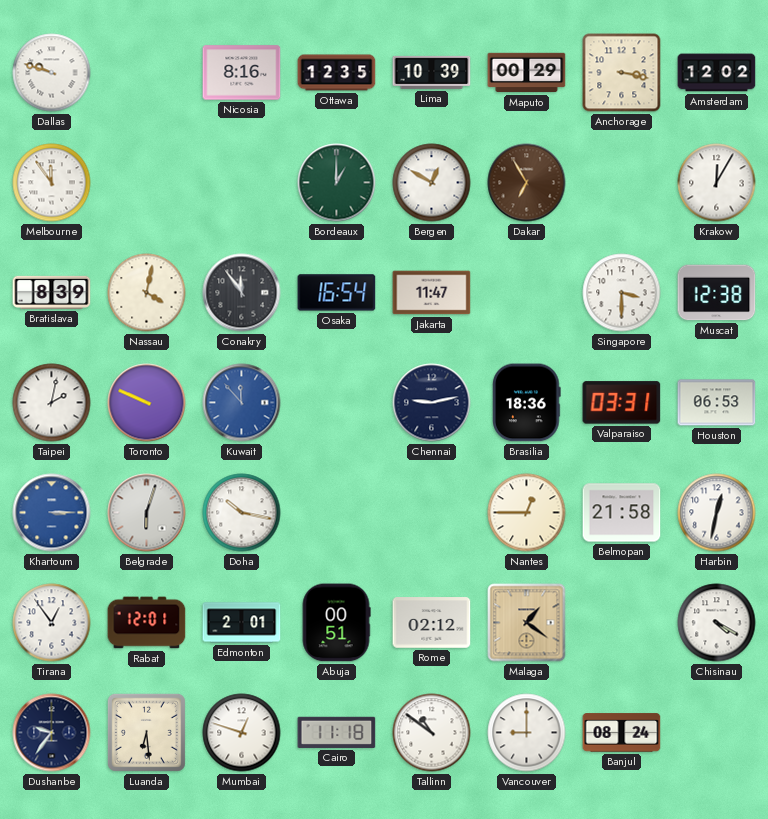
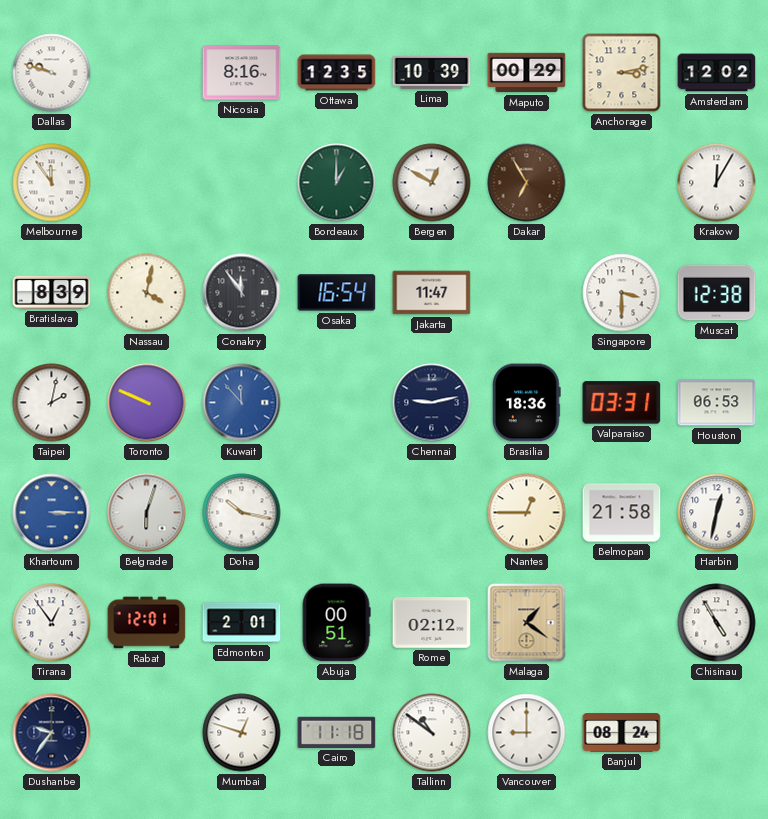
Anchorage: 3:17 -> 3:13
Chisinau: 4:20 -> 4:55
Luanda: 6:29 -> none
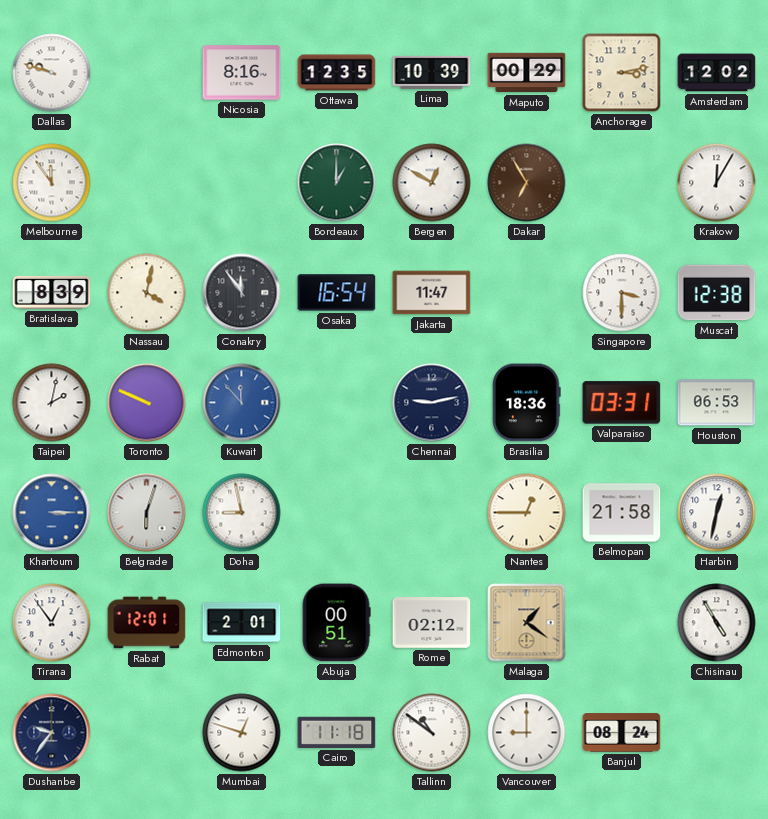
Doha: 10:17 -> 8:58
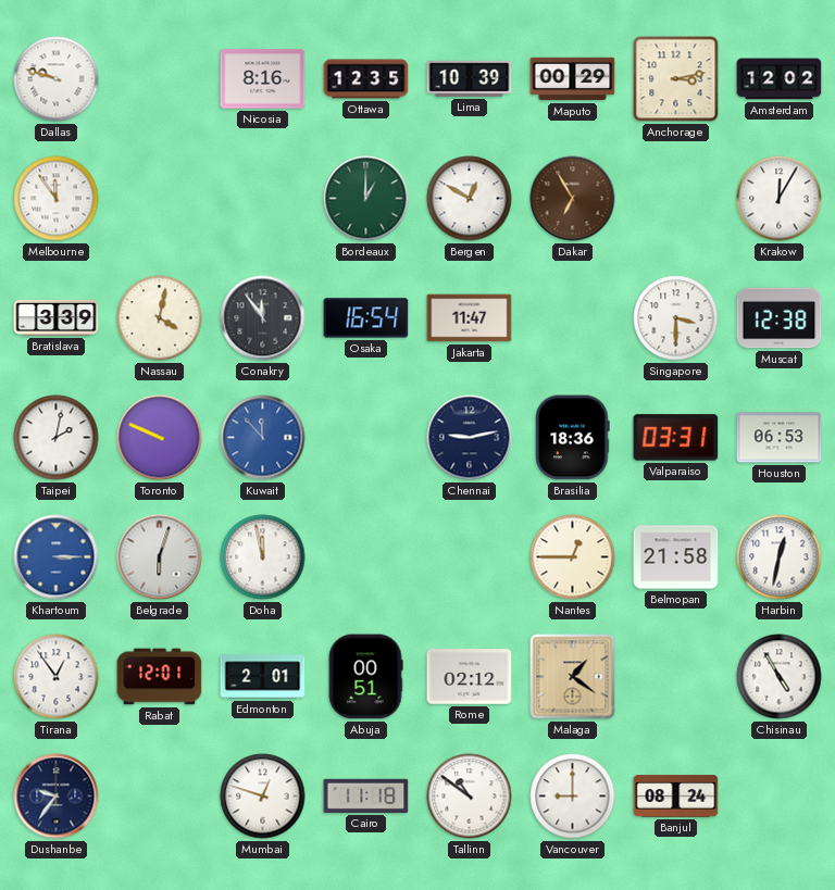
Bratislava: 8:39 -> 3:39
Doha: 8:58 -> 11:58
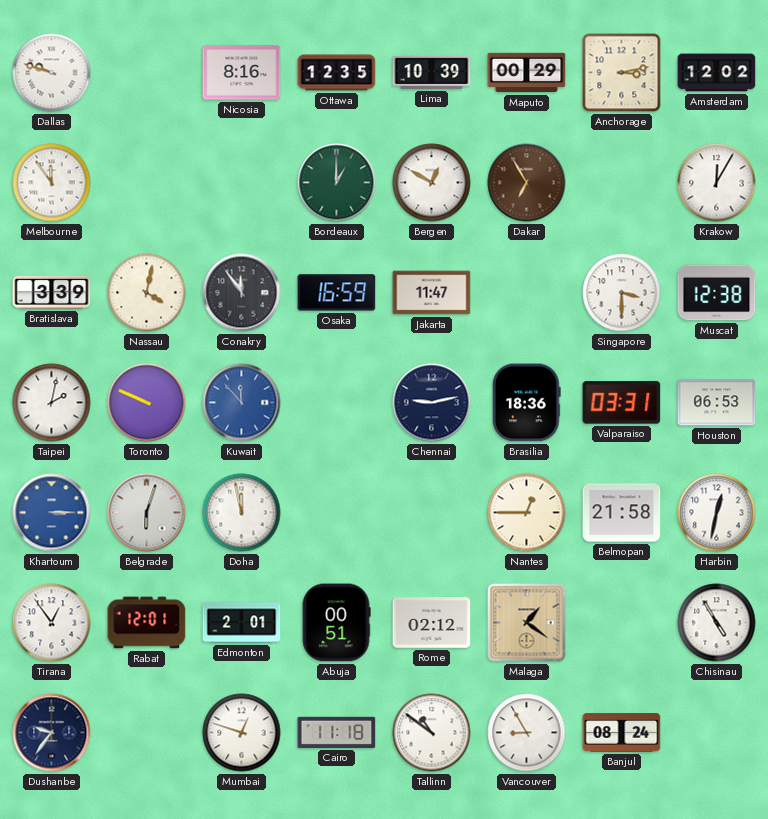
Osaka: 16:54 -> 16:59
Vancouver: 9:00 -> 8:55
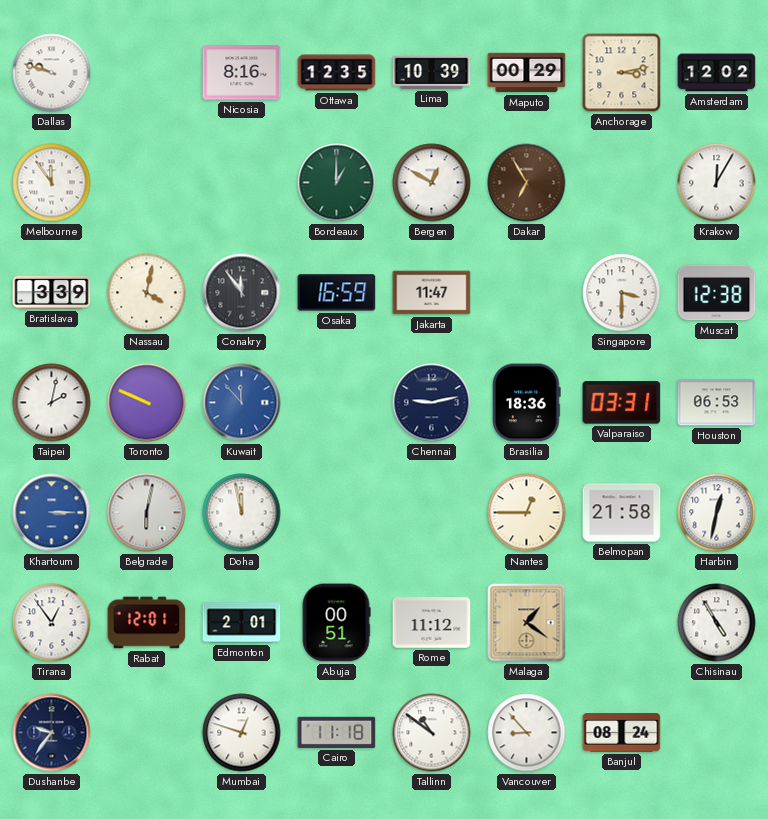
Belgrade: 6:03 -> 6:02
Rome: 02:12 -> 11:12
Vancouver: 8:55 -> 8:53
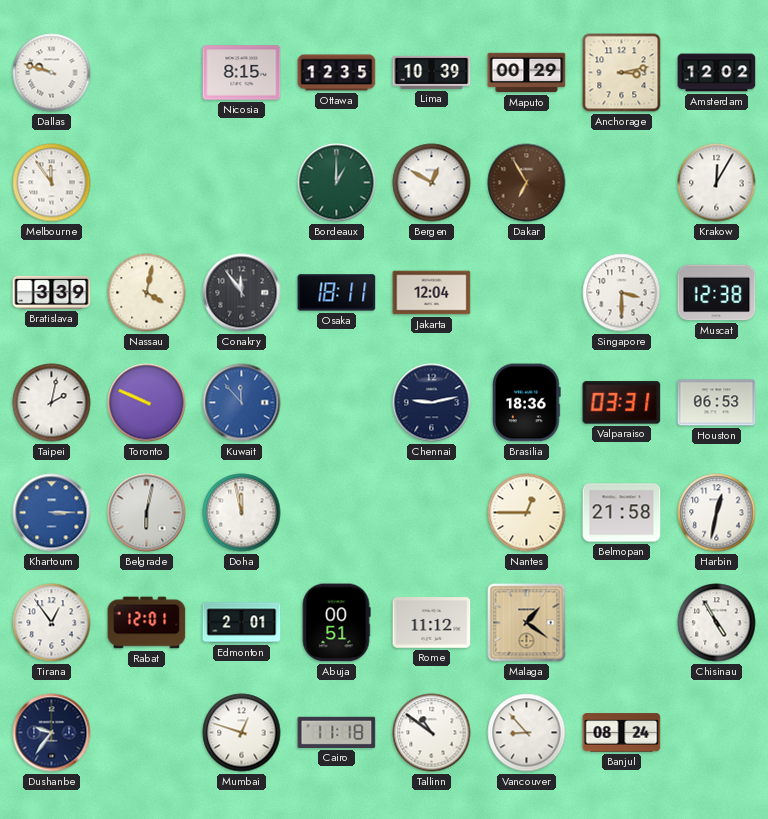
Nicosia: 8:16 -> 8:15
Osaka: 16:59 -> 18:11
Jakarta: 11:47 -> 12:04
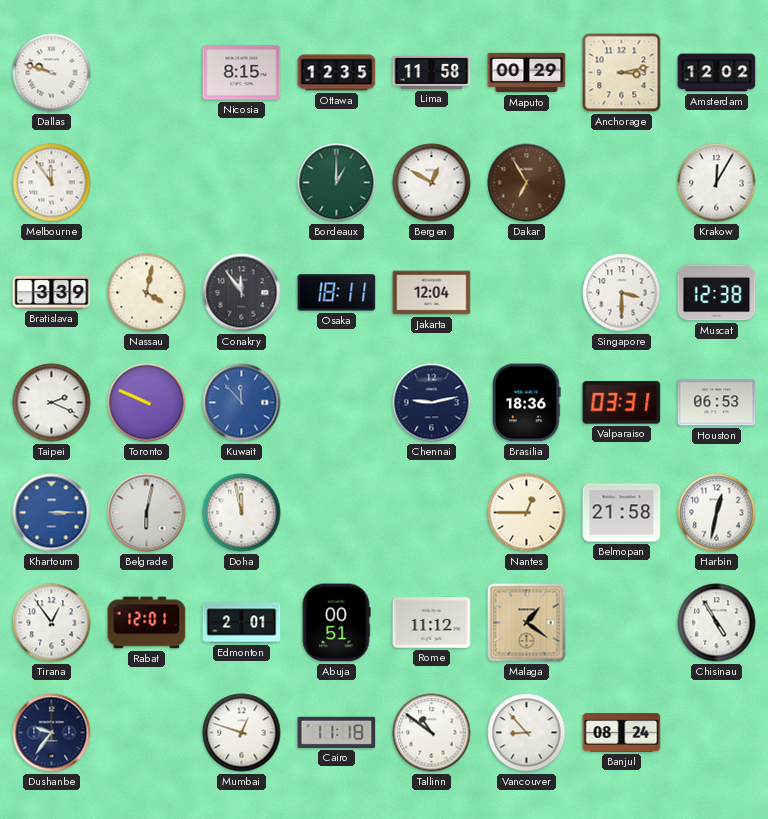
Lima: 10:39 -> 11:58
Taipei: 2:02 -> 2:19
